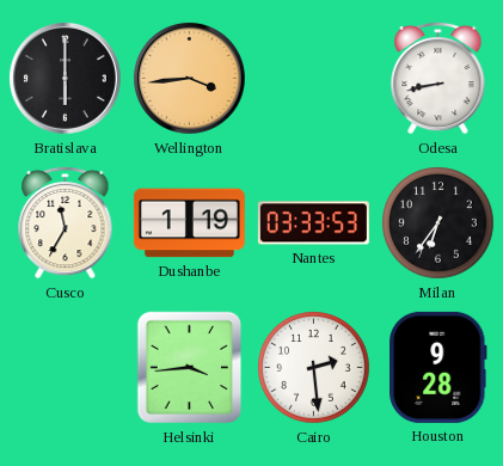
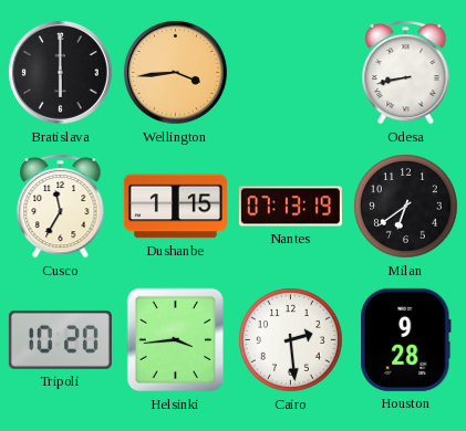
Dushanbe: 1:19 -> 1:15
Nantes: 03:33 -> 07:13
Milan: 6:36 -> 6:39
Tripoli: none -> 10:20
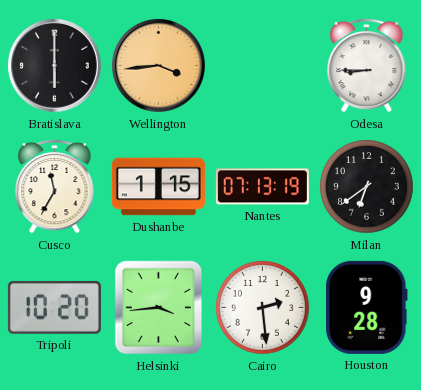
Odesa: 8:43 -> 8:45
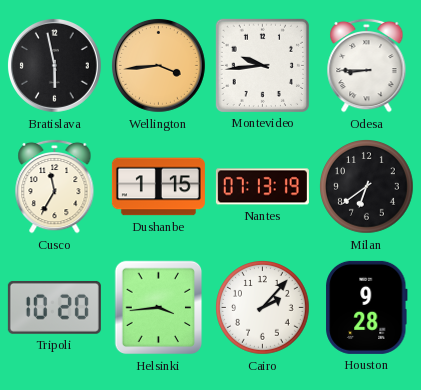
Bratislava: 6:00 -> 5:58
Montevideo: none -> 9:44
Cairo: 2:29 -> 2:07
